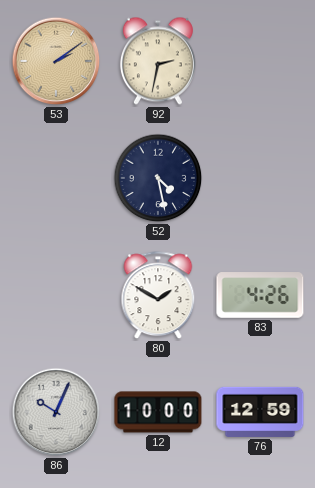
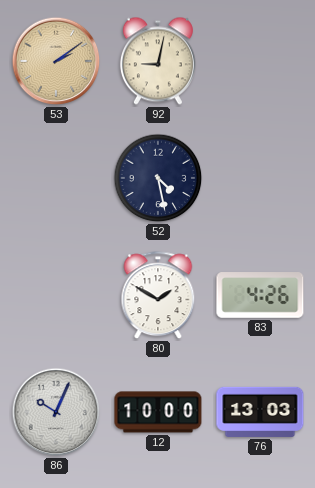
92: 2:32 -> 9:02
76: 12:59 -> 13:03
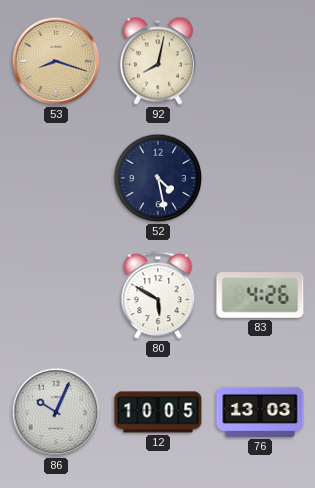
53: 2:09 -> 8:18
92: 9:02 -> 8:02
80: 1:50 -> 5:50
12: 10:00 -> 10:05
